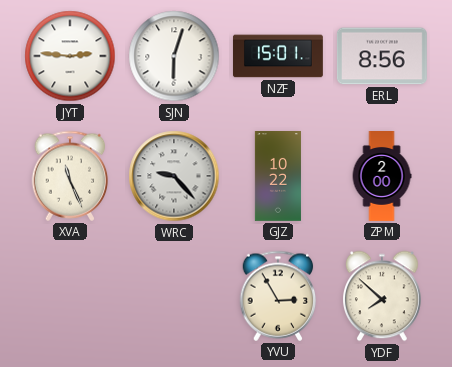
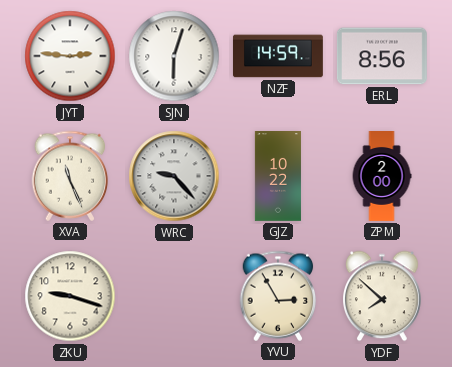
NZF: 15:01 -> 14:59
ZKU: none -> 9:18
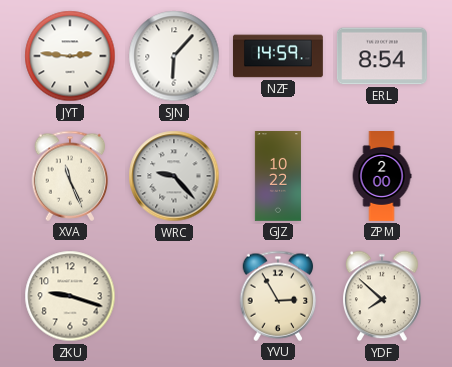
SJN: 6:03 -> 6:07
ERL: 8:56 -> 8:54
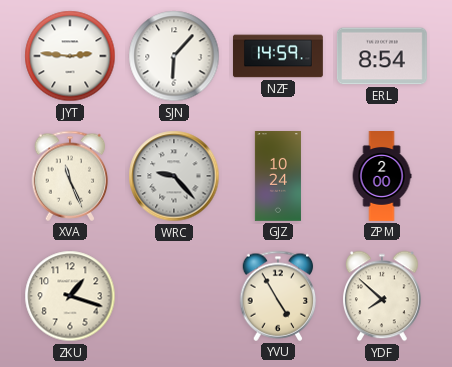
GJZ: 10:22 -> 10:24
ZKU: 9:18 -> 1:18
YVU: 2:55 -> 4:55
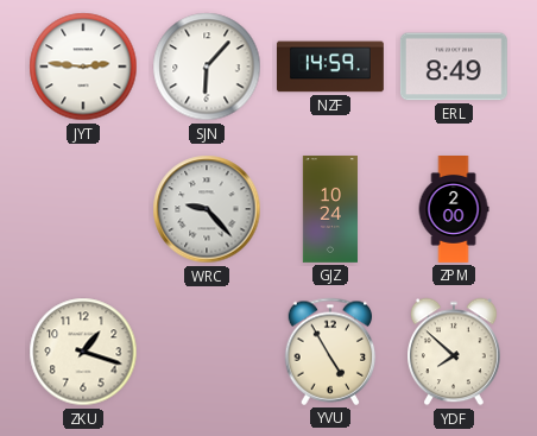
ERL: 8:54 -> 8:49
XVA: 11:26 -> none
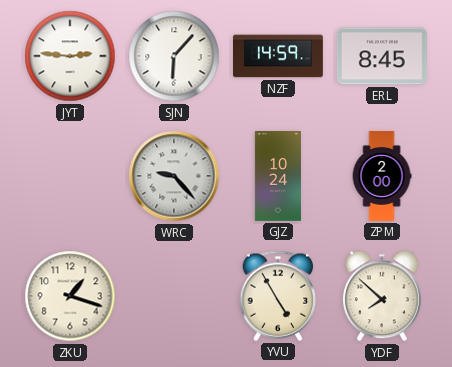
ERL: 8:49 -> 8:45
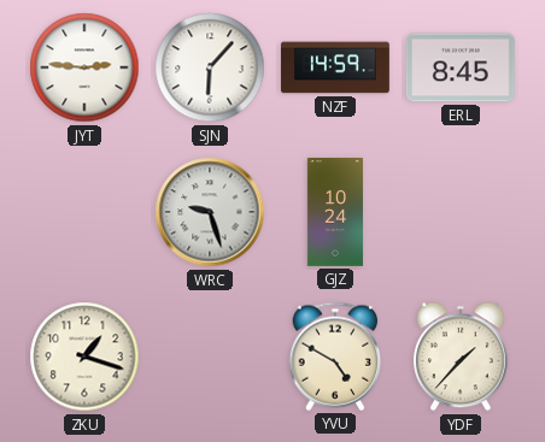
WRC: 9:23 -> 9:27
ZPM: 2:00 -> none
YVU: 4:55 -> 4:50
YDF: 7:52 -> 1:37
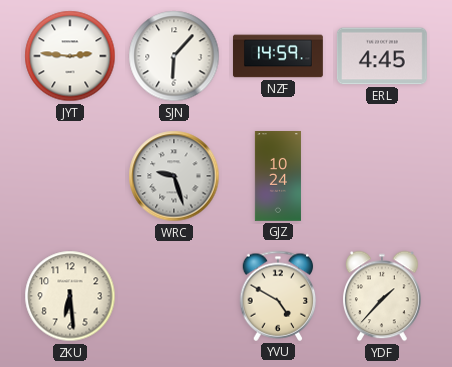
ERL: 8:45 -> 4:45
ZKU: 1:18 -> 6:29
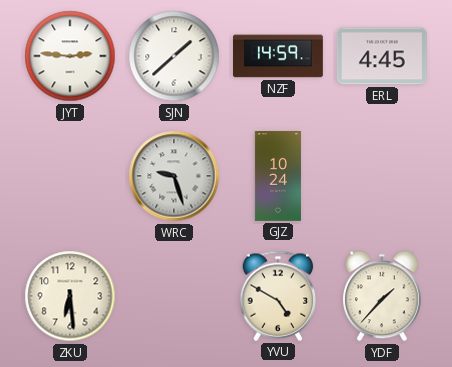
SJN: 6:07 -> 1:38
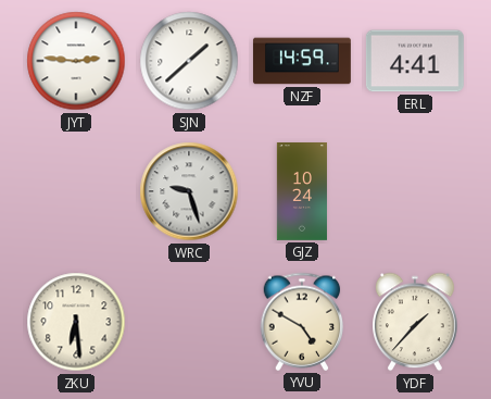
ERL: 4:45 -> 4:41
